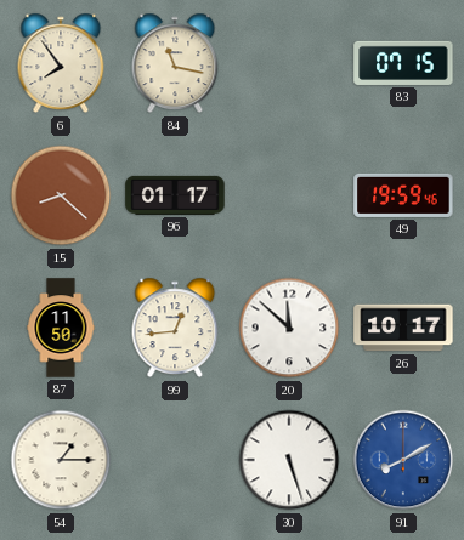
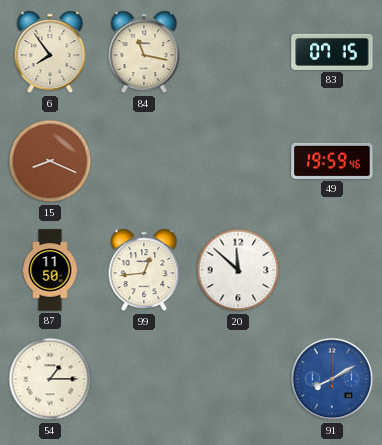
15: 8:22 -> 8:19
96: 01:17 -> none
26: 10:17 -> none
30: 5:27 -> none
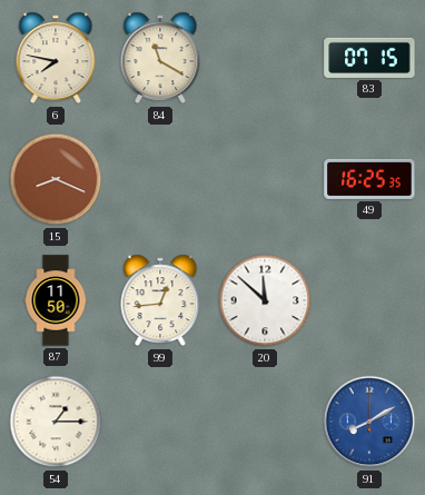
6: 7:54 -> 7:47
84: 11:17 -> 11:20
49: 19:59 -> 16:25
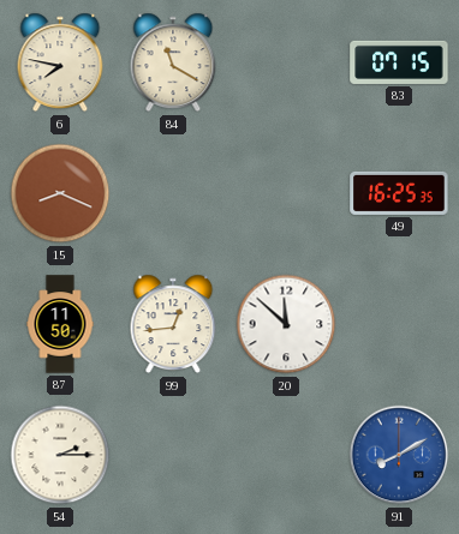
54: 1:15 -> 2:15
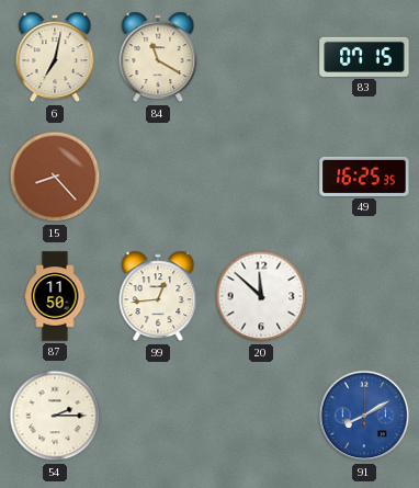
6: 7:47 -> 7:02
15: 8:19 -> 8:23
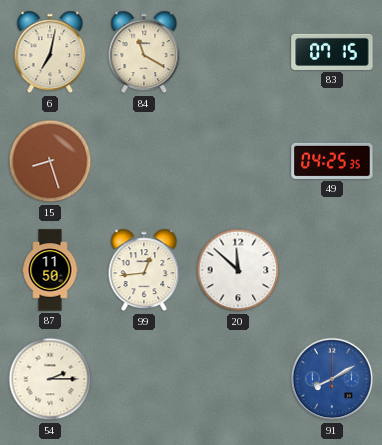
15: 8:23 -> 8:27
49: 16:25 -> 04:25
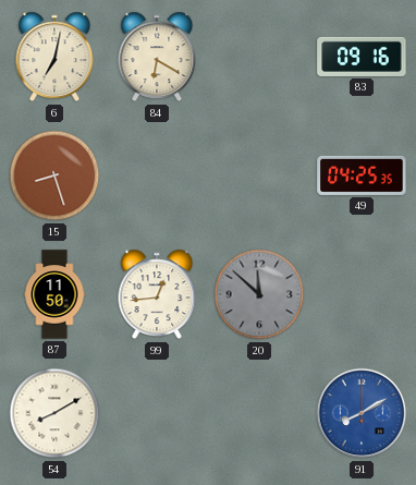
84: 11:20 -> 6:20
83: 07:15 -> 09:16
20 dial: white -> grey
54: 2:15 -> 8:10
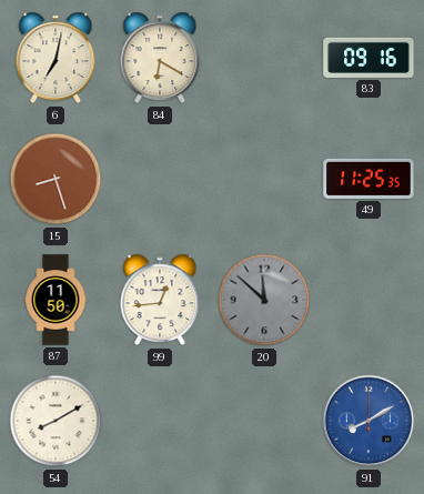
49: 04:25 -> 11:25
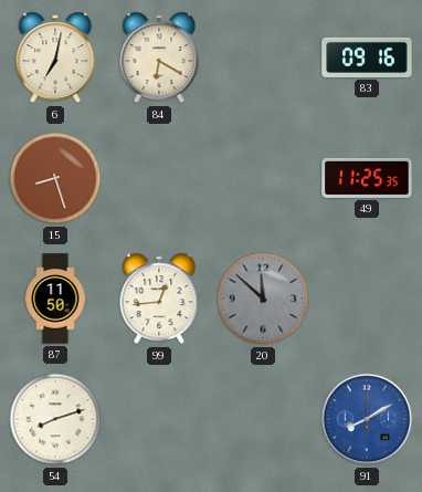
54: 8:10 -> 8:12
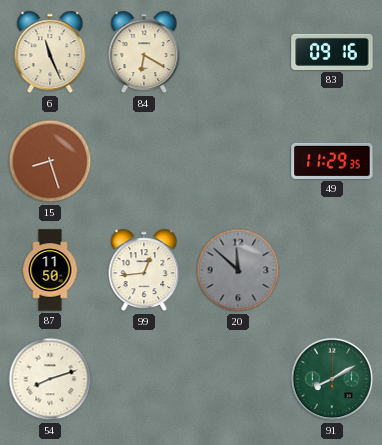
6: 7:02 -> 11:26
49: 11:25 -> 11:29
91 dial: blue -> green
